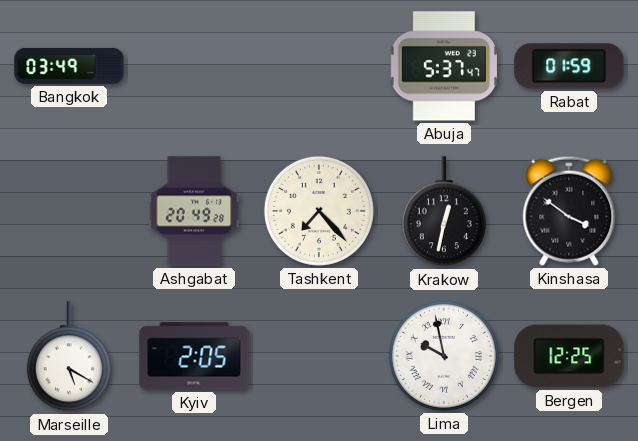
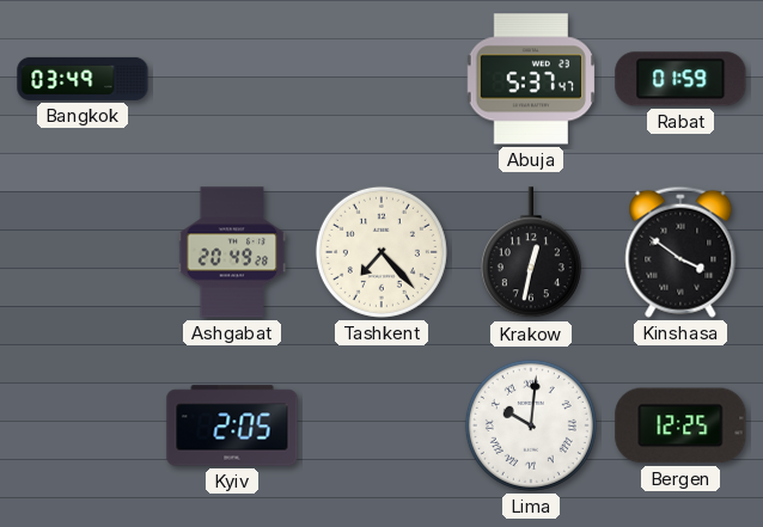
Marseille: 5:20 -> none
Lima: 9:58 -> 10:01
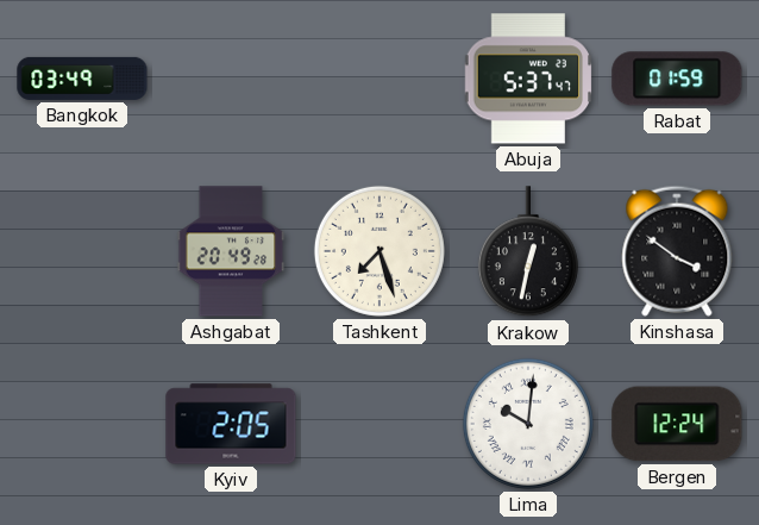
Tashkent: 7:23 -> 7:27
Bergen: 12:25 -> 12:24
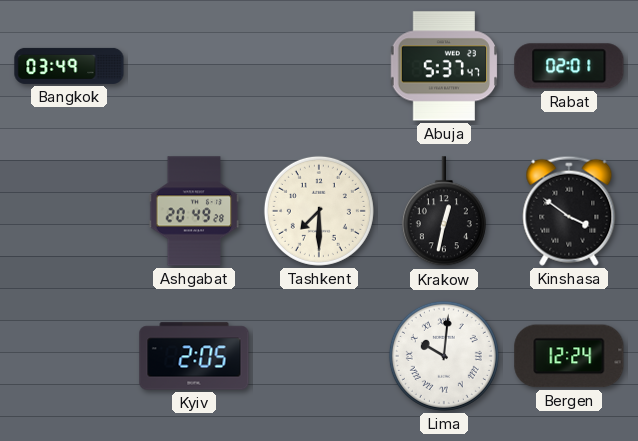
Rabat: 01:59 -> 02:01
Tashkent: 7:27 -> 7:30
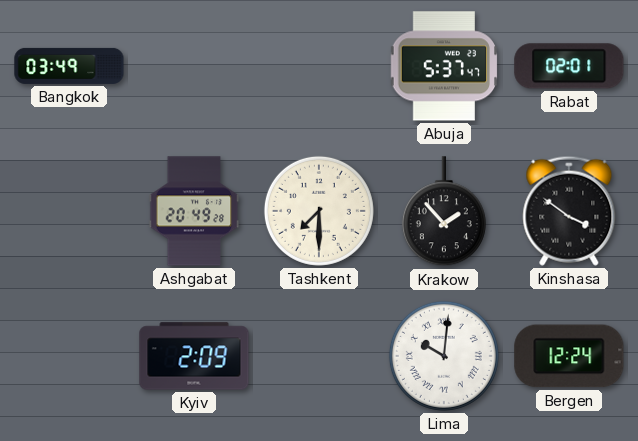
Krakow: 12:32 -> 1:53
Kyiv: 2:05 -> 2:09
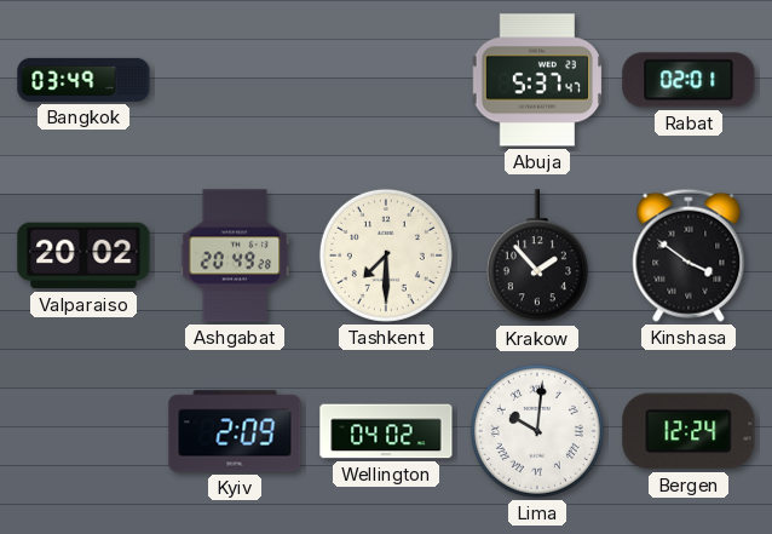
Valparaiso: none -> 20:02
Wellington: none -> 04:02
